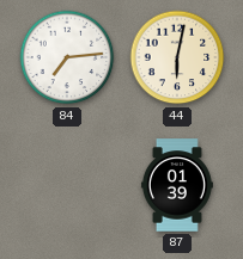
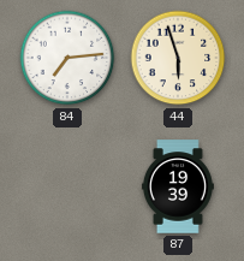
44: 6:02 -> 5:57
87: 01:39 -> 19:39
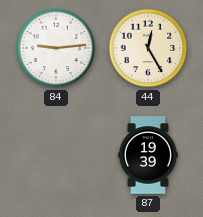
84: 7:14 -> 9:14
44: 5:57 -> 12:25
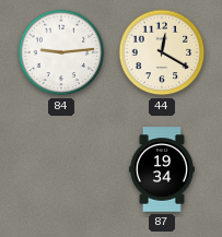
44: 12:25 -> 12:20
87: 19:39 -> 19:34
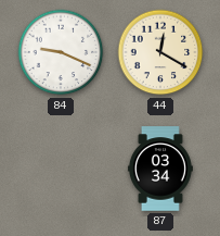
84: 9:14 -> 9:19
87: 19:34 -> 03:34
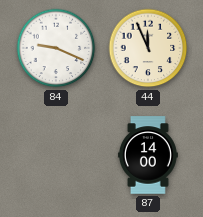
44: 12:20 -> 11:56
87: 03:34 -> 14:00
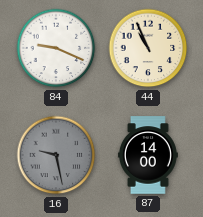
44: 11:56 -> 10:56
16: none -> 9:28
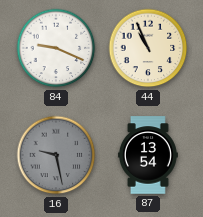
87: 14:00 -> 13:54
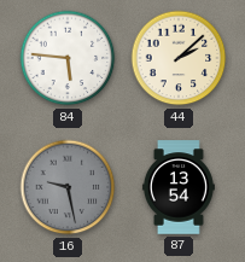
84: 9:19 -> 5:46
44: 10:56 -> 2:08
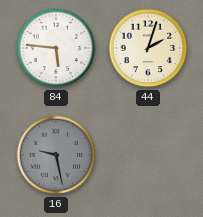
44: 2:08 -> 2:03
87: 13:54 -> none
